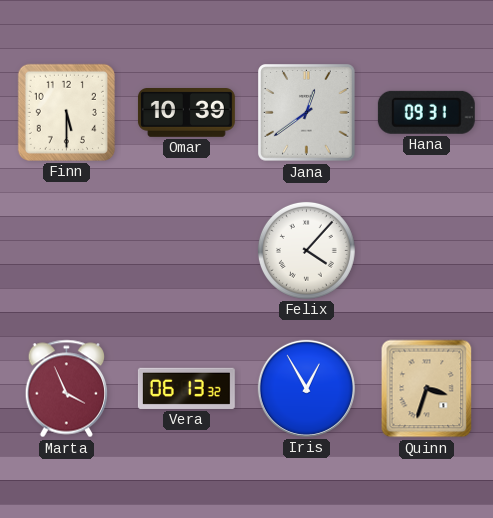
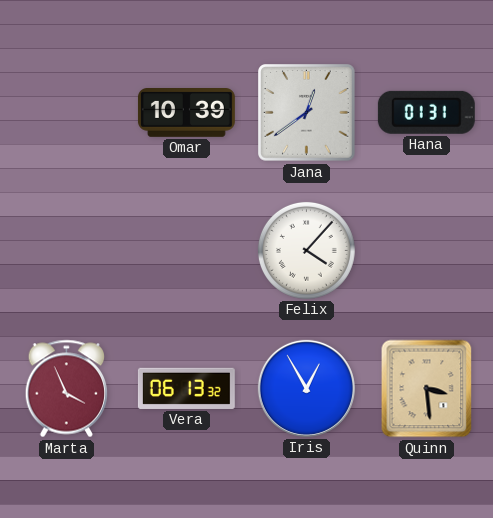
Finn: 5:30 -> none
Hana: 09:31 -> 01:31
Quinn: 3:33 -> 3:29
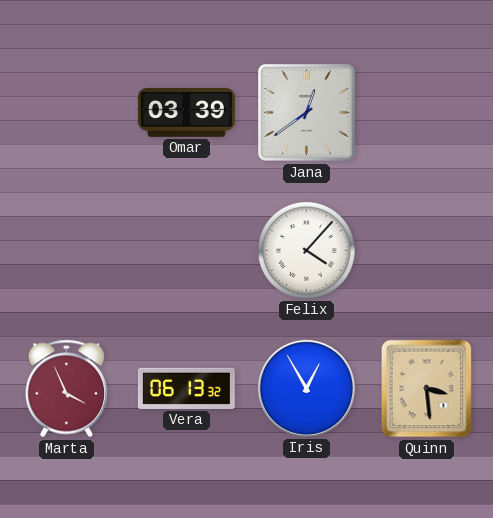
Omar: 10:39 -> 03:39
Hana: 01:31 -> none
